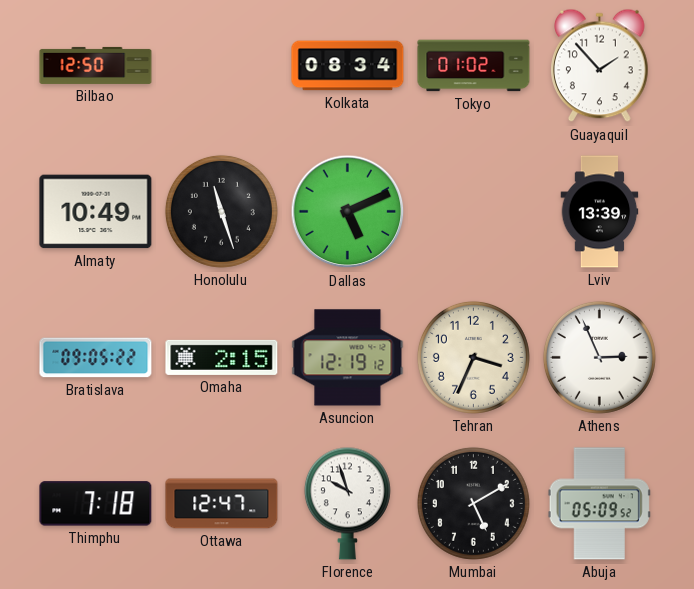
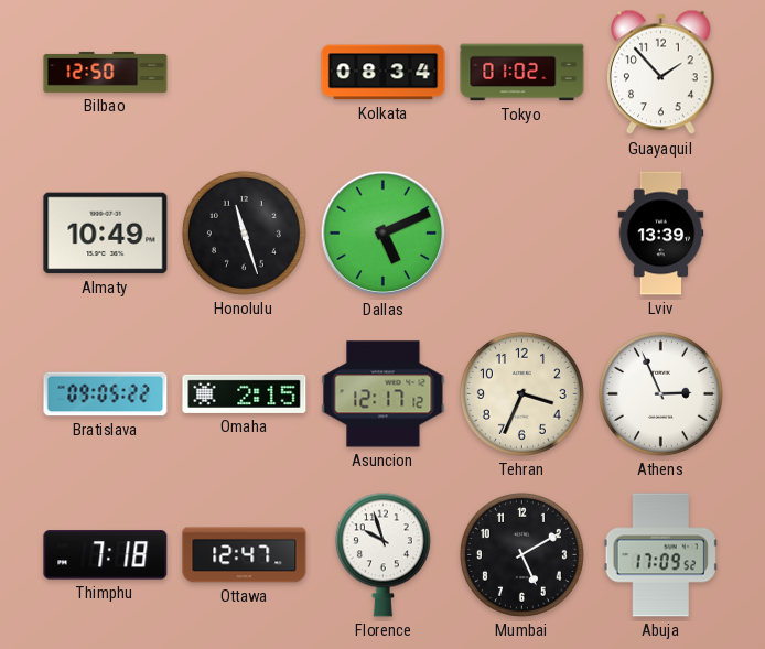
Asuncion: 12:19 -> 12:17
Abuja: 05:09 -> 17:09
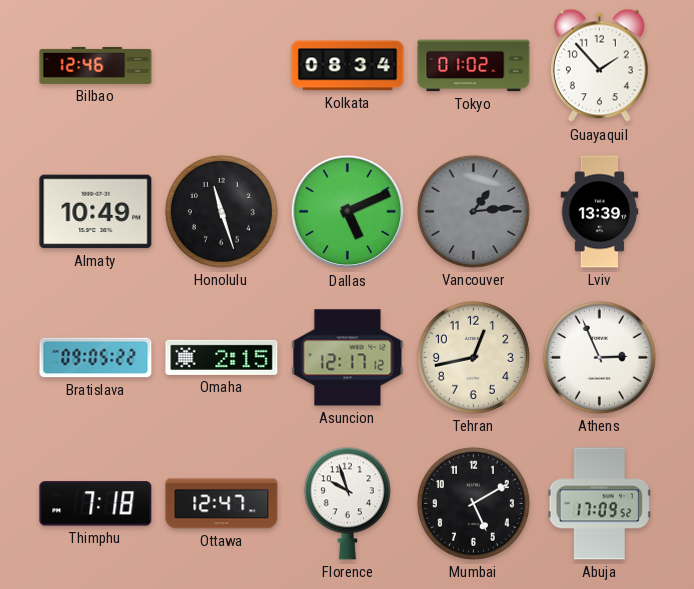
Bilbao: 12:50 -> 12:46
Vancouver: none -> 1:14
Tehran: 3:34 -> 12:43
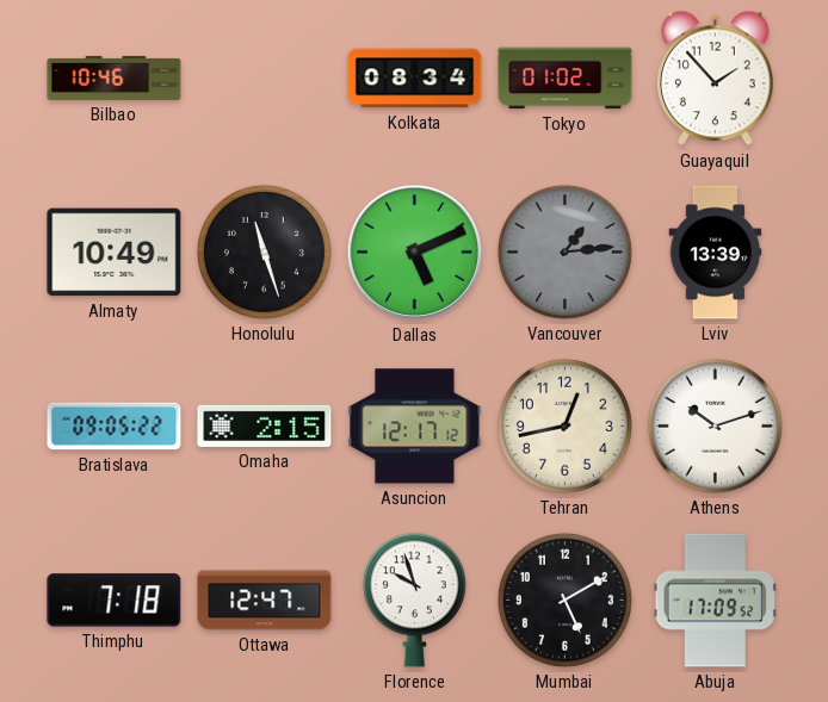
Bilbao: 12:46 -> 10:46
Athens: 2:56 -> 10:12
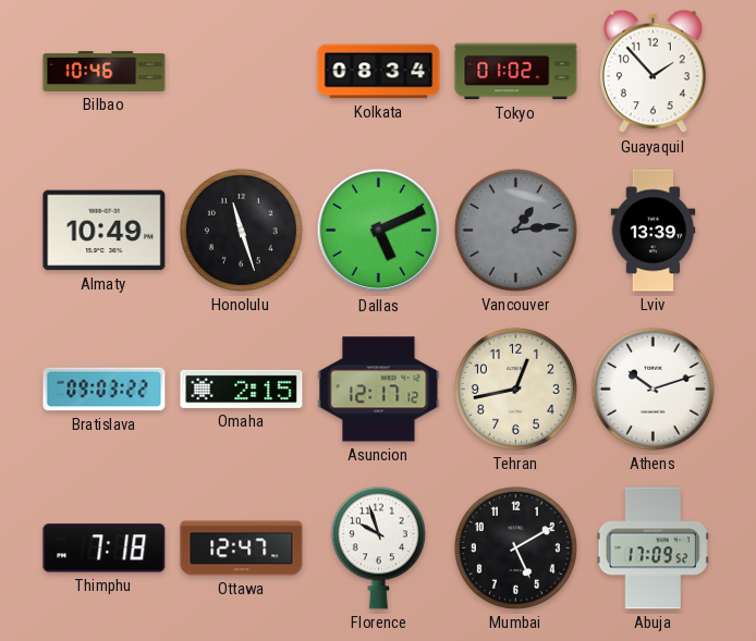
Bratislava: 09:05 -> 09:03
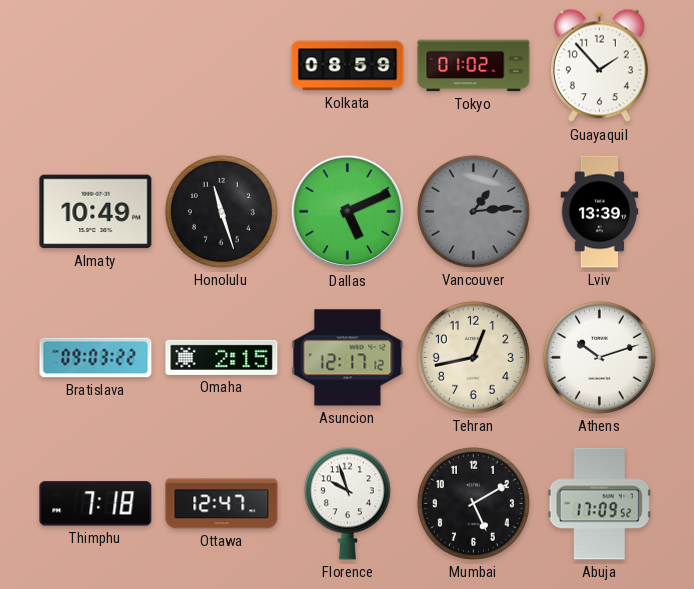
Bilbao: 10:46 -> none
Kolkata: 08:34 -> 08:59
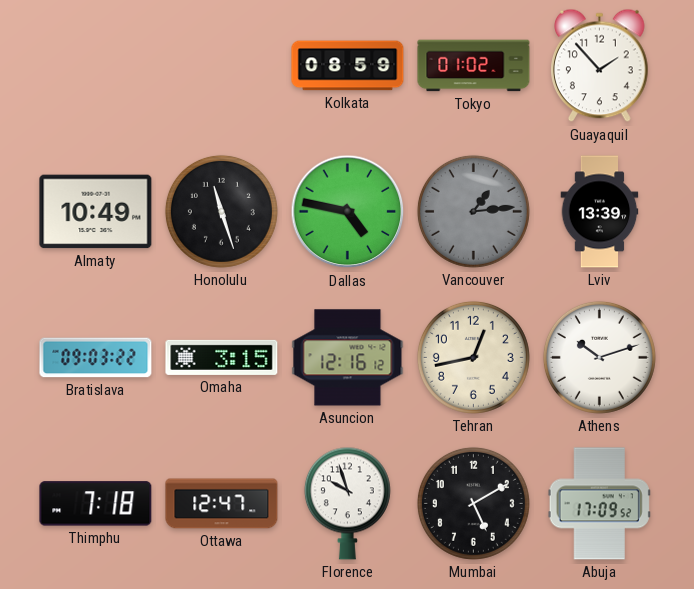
Dallas: 5:11 -> 4:47
Omaha: 2:15 -> 3:15
Asuncion: 12:17 -> 12:16
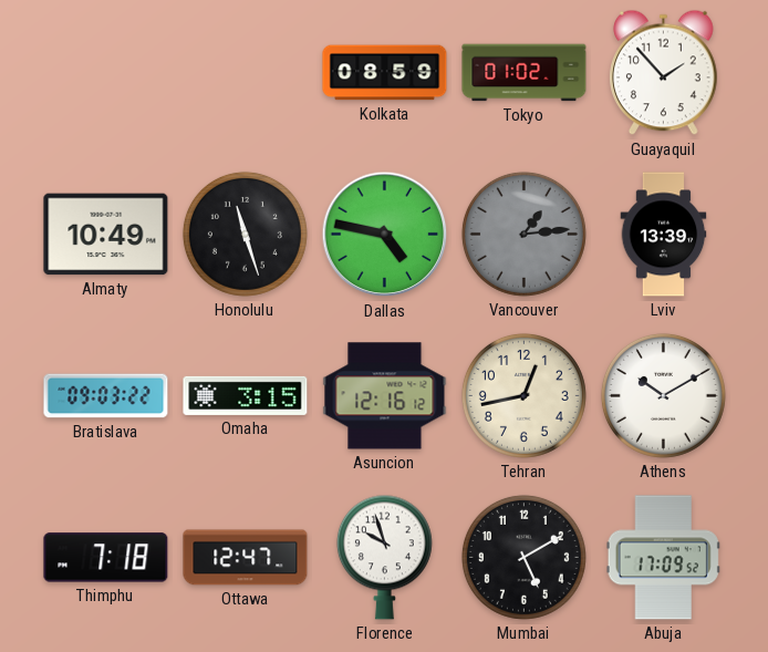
Athens: 10:12 -> 10:10
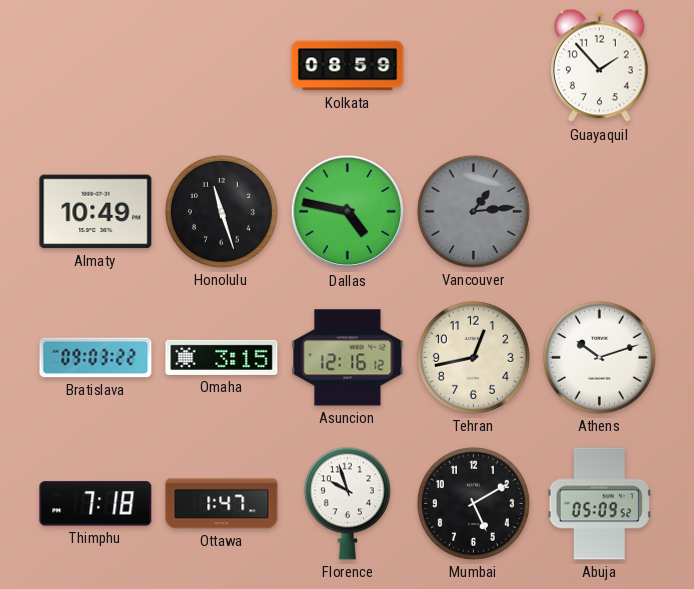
Tokyo: 01:02 -> none
Lviv: 13:39 -> none
Athens: 10:10 -> 10:12
Ottawa: 12:47 -> 1:47
Abuja: 17:09 -> 05:09
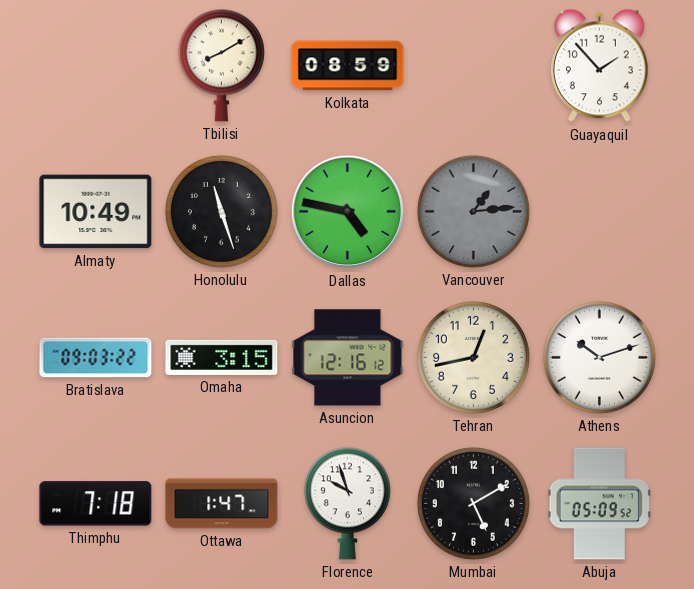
Tbilisi: none -> 8:10
